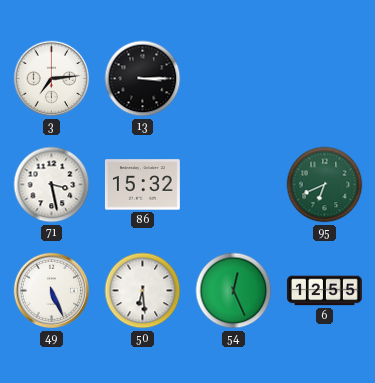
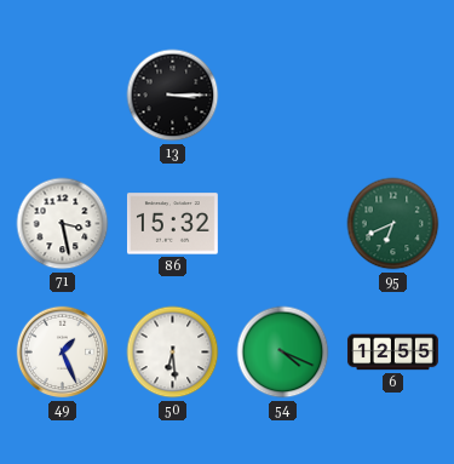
3: 7:14 -> none
49: 5:26 -> 1:26
54: 12:26 -> 4:19
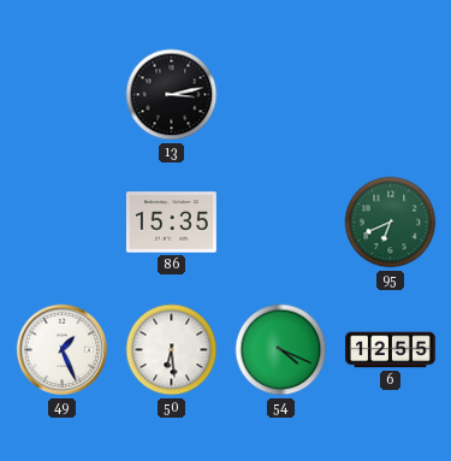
13: 3:15 -> 3:13
71: 3:28 -> none
86: 15:32 -> 15:35
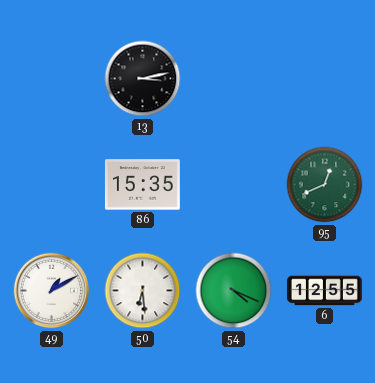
95: 6:41 -> 12:41
49: 1:26 -> 1:10
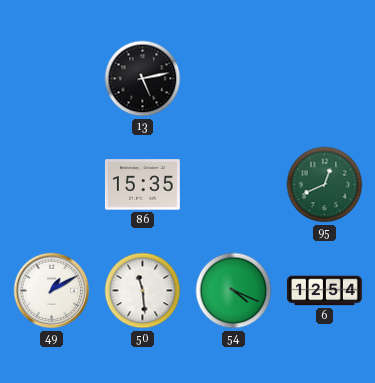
13: 3:13 -> 5:13
50: 6:29 -> 11:29
6: 12:55 -> 12:54
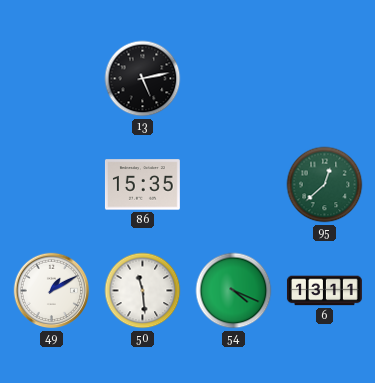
95: 12:41 -> 12:38
6: 12:54 -> 13:11
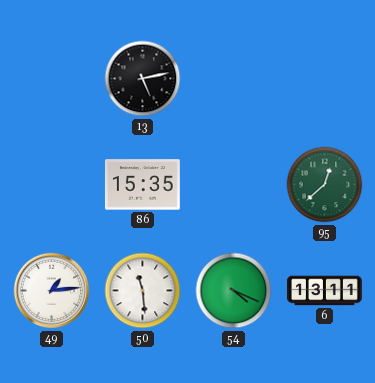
49: 1:10 -> 1:14
